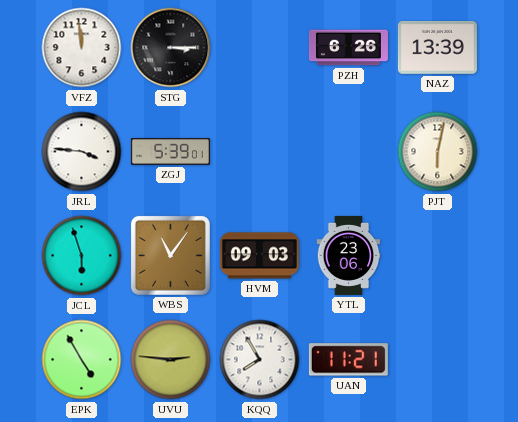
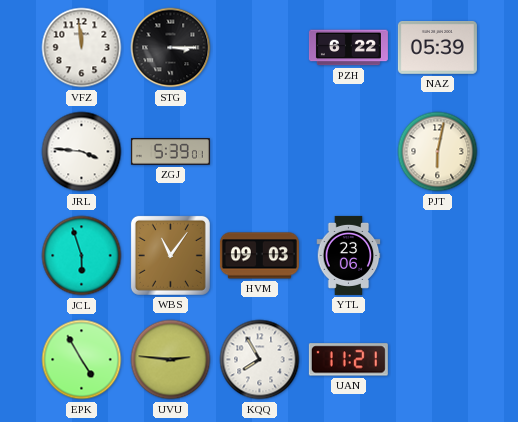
PZH: 6:26 -> 6:22
NAZ: 13:39 -> 05:39
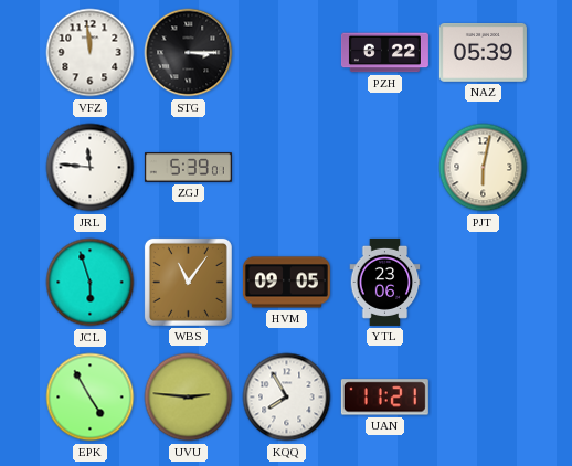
JRL: 3:46 -> 11:46
HVM: 09:03 -> 09:05
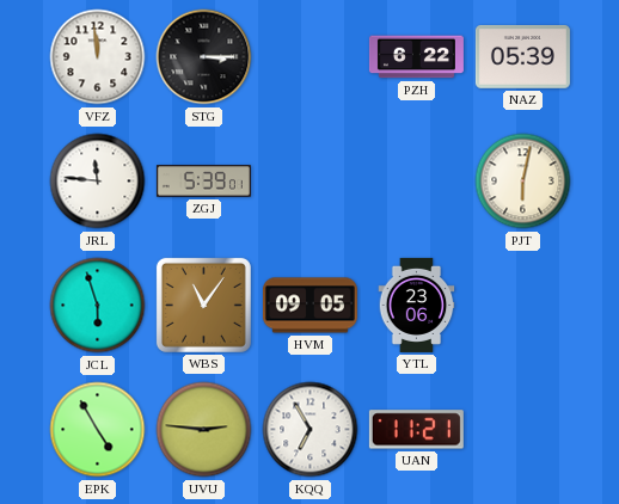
KQQ: 7:55 -> 6:55
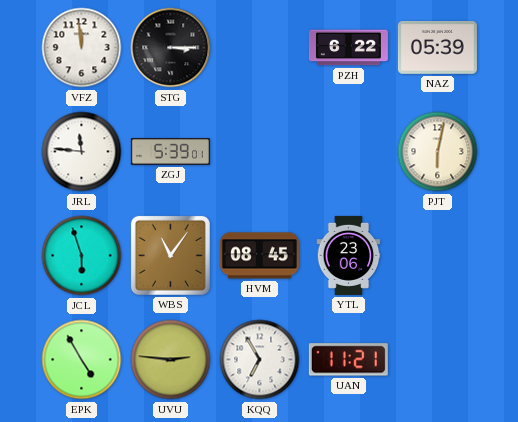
HVM: 09:05 -> 08:45
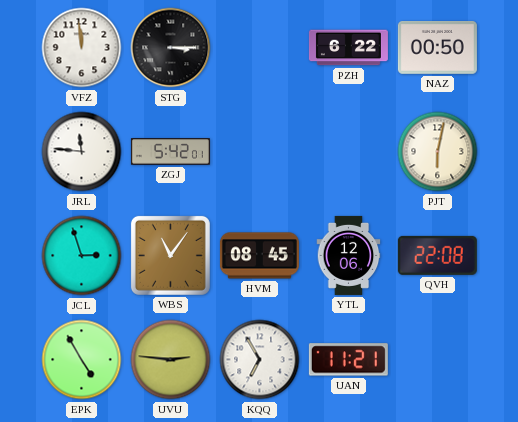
NAZ: 05:39 -> 00:50
ZGJ: 5:39 -> 5:42
JCL: 5:57 -> 2:57
YTL: 23:06 -> 12:06
QVH: none -> 22:08
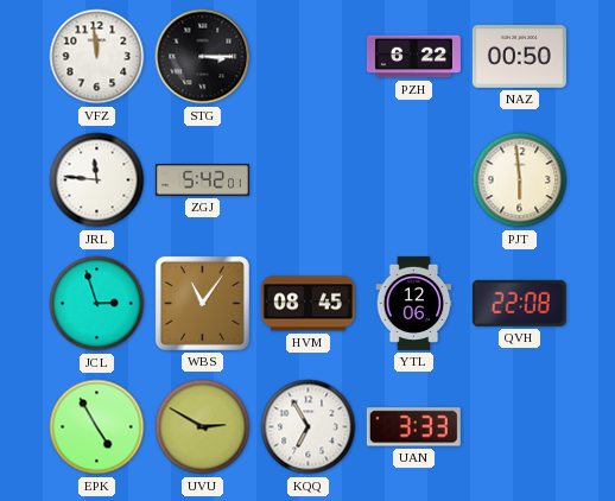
PJT: 6:02 -> 5:59
UVU: 2:46 -> 2:50
UAN: 11:21 -> 3:33
